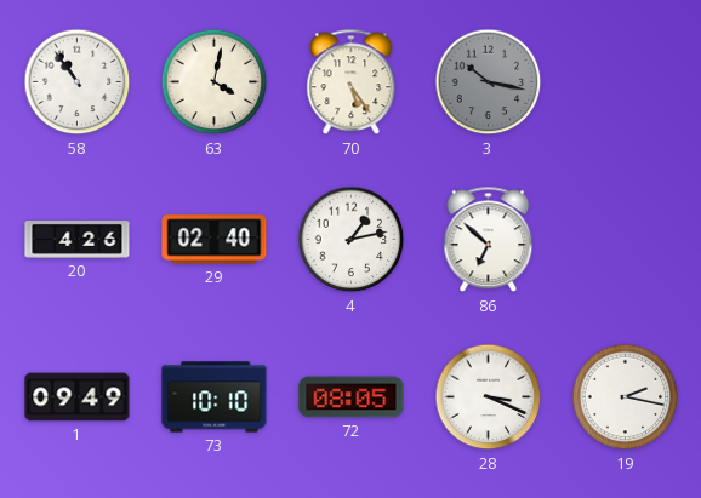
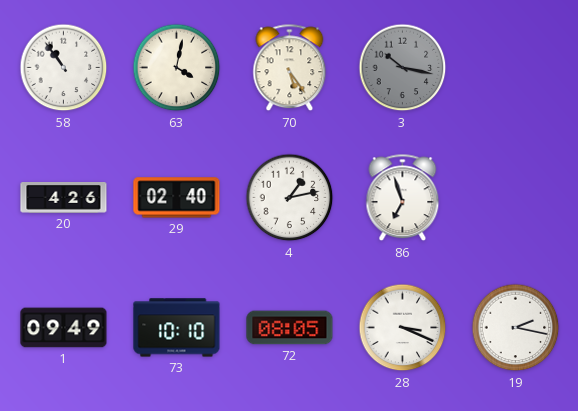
86: 6:52 -> 6:57
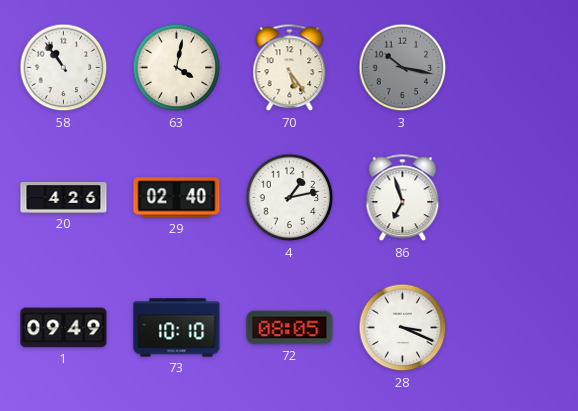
19: 2:17 -> none
